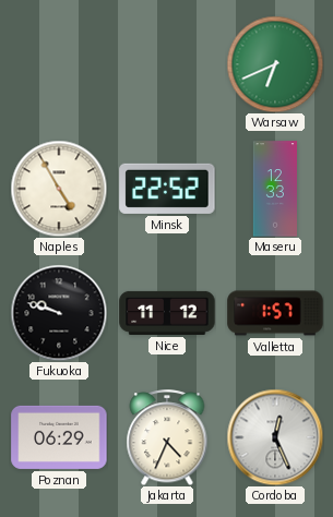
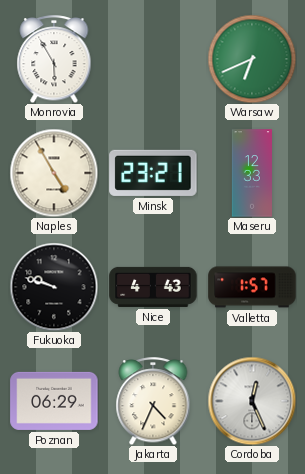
Monrovia: none -> 5:55
Minsk: 22:52 -> 23:21
Nice: 11:12 -> 4:43
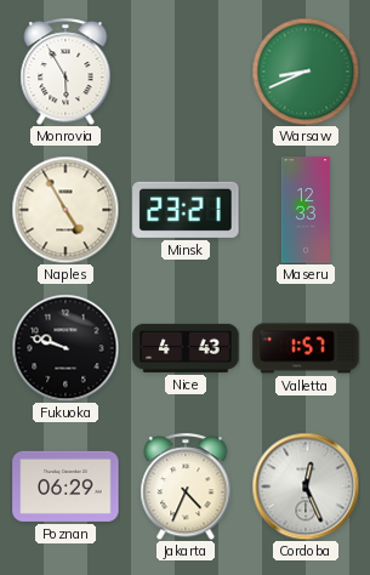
Warsaw: 6:41 -> 8:41
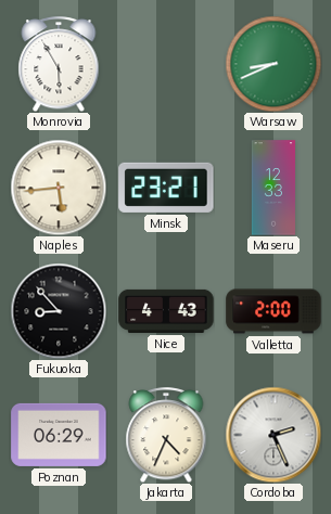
Naples: 4:55 -> 5:44
Fukuoka: 9:48 -> 8:53
Valletta: 1:57 -> 2:00
Cordoba: 12:26 -> 2:26
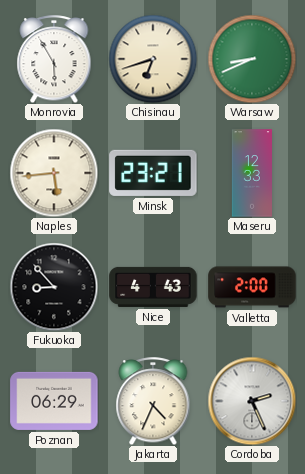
Chisinau: none -> 6:42
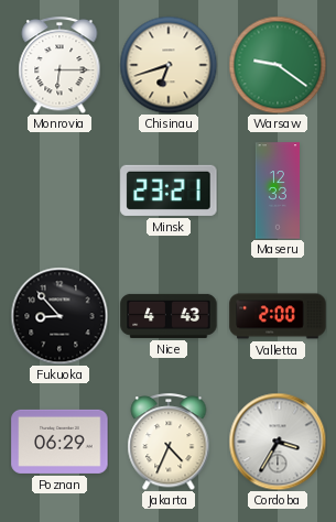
Monrovia: 5:55 -> 6:15
Warsaw: 8:41 -> 9:21
Naples: 5:44 -> none
Cordoba: 2:26 -> 3:35
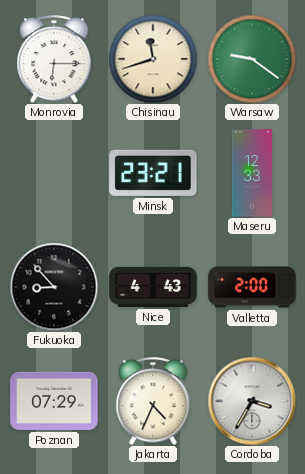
Chisinau: 6:42 -> 11:42
Poznan: 06:29 -> 07:29
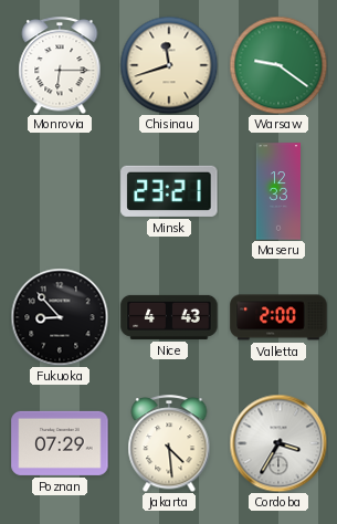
Jakarta: 4:34 -> 4:29
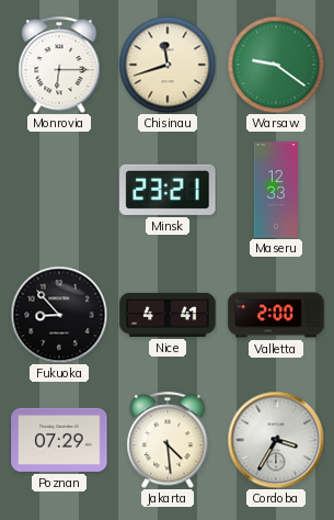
Nice: 4:43 -> 4:41
